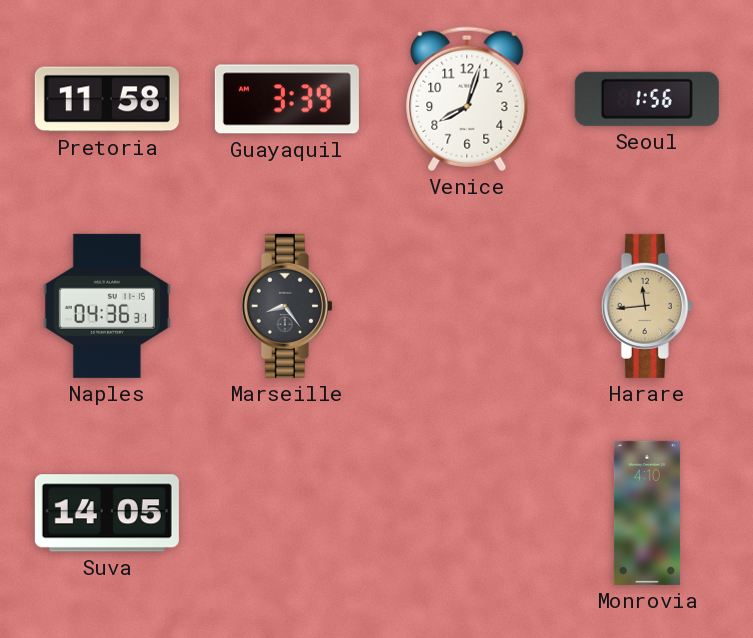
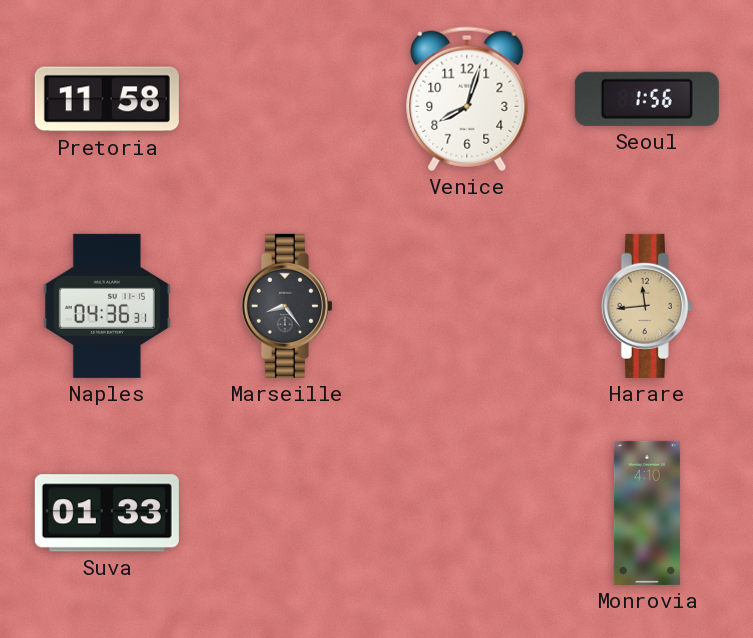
Guayaquil: 3:39 -> none
Suva: 14:05 -> 01:33
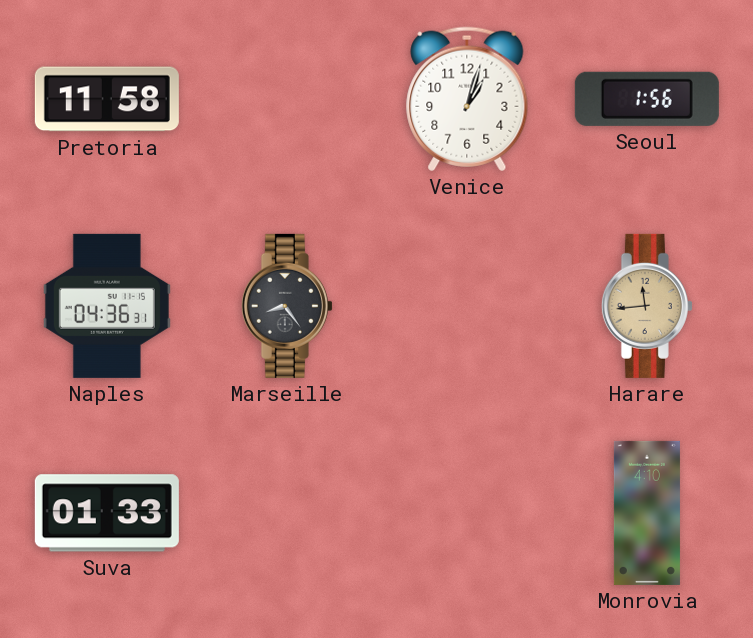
Venice: 8:03 -> 1:03
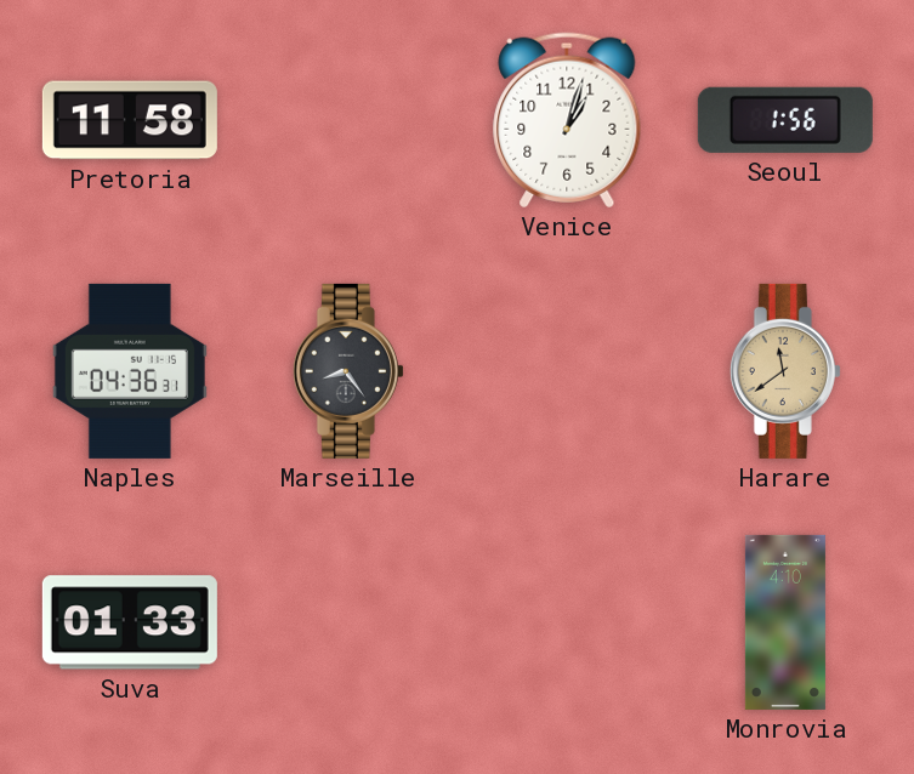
Harare: 11:44 -> 11:39
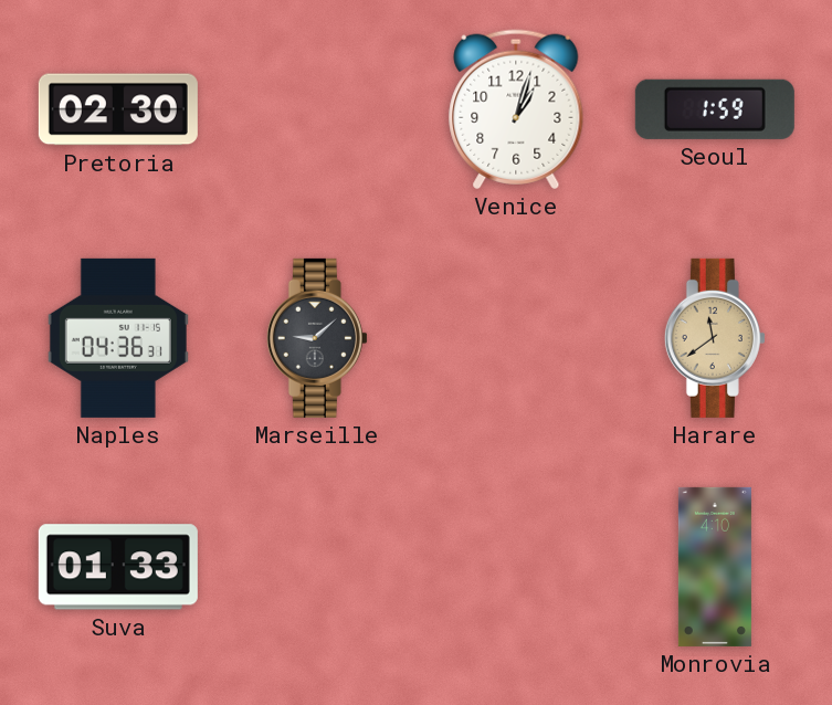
Pretoria: 11:58 -> 02:30
Seoul: 1:56 -> 1:59
Marseille: 8:24 -> 9:08
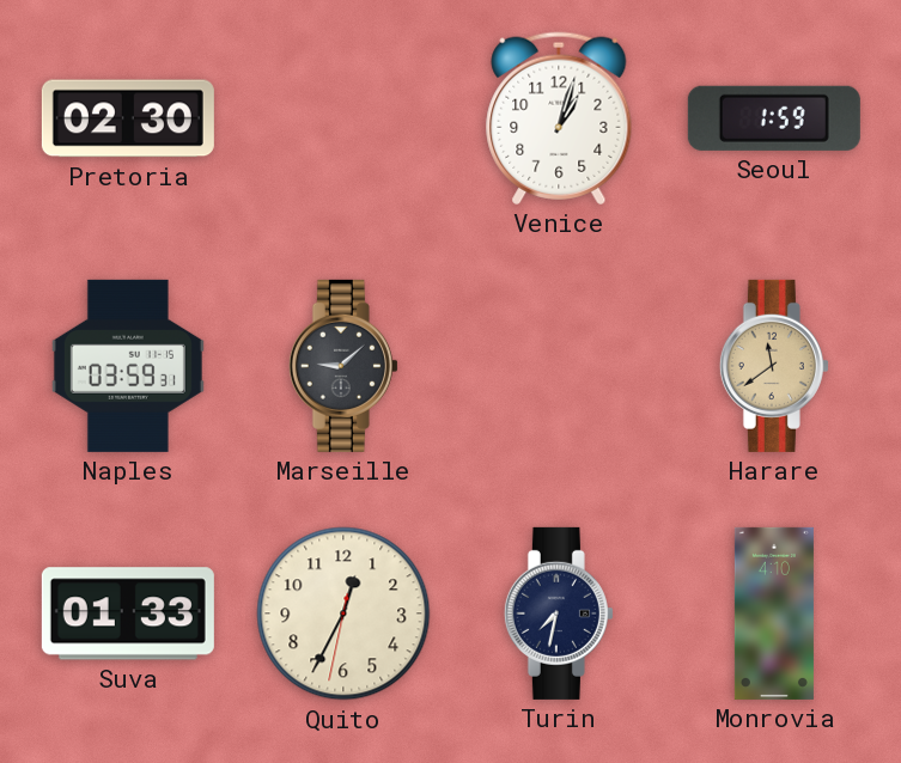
Naples: 04:36 -> 03:59
Quito: none -> 12:34
Turin: none -> 7:32
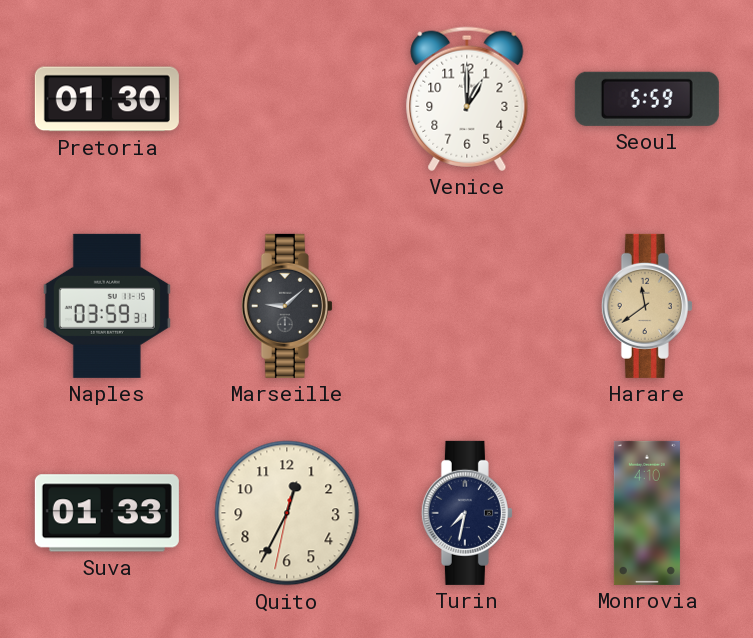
Pretoria: 02:30 -> 01:30
Venice: 1:03 -> 1:00
Seoul: 1:59 -> 5:59
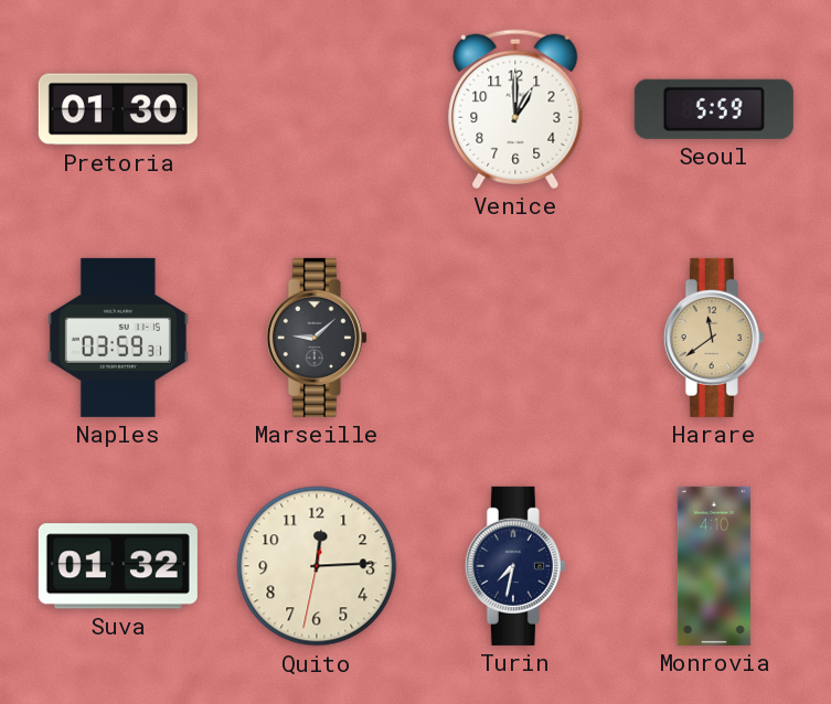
Suva: 01:33 -> 01:32
Quito: 12:34 -> 12:14
